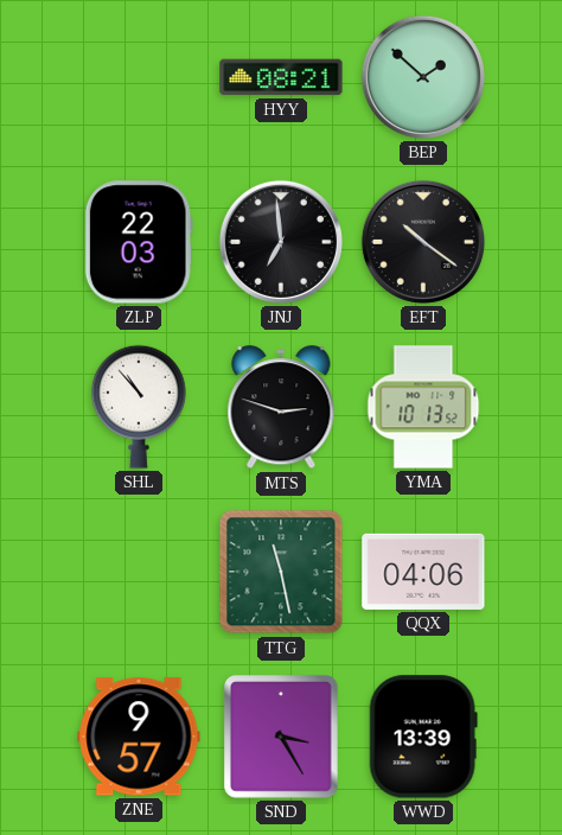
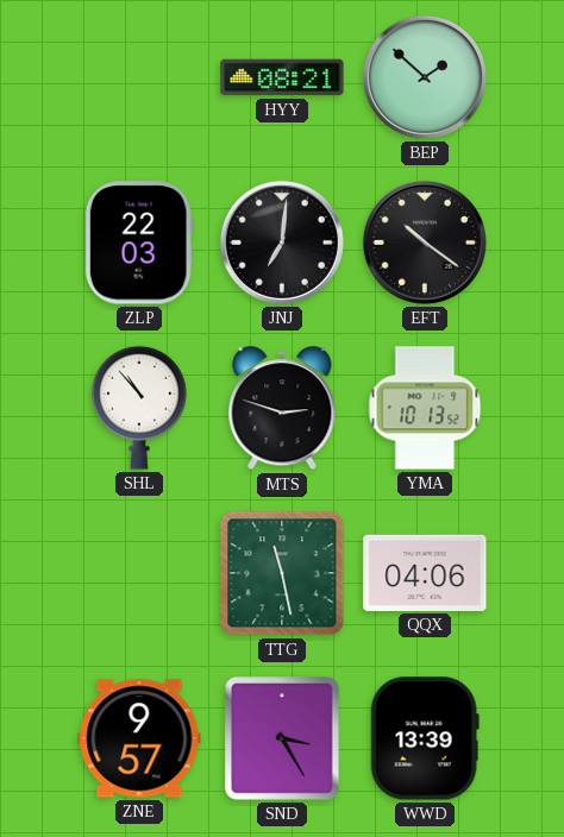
JNJ: 6:59 -> 7:01
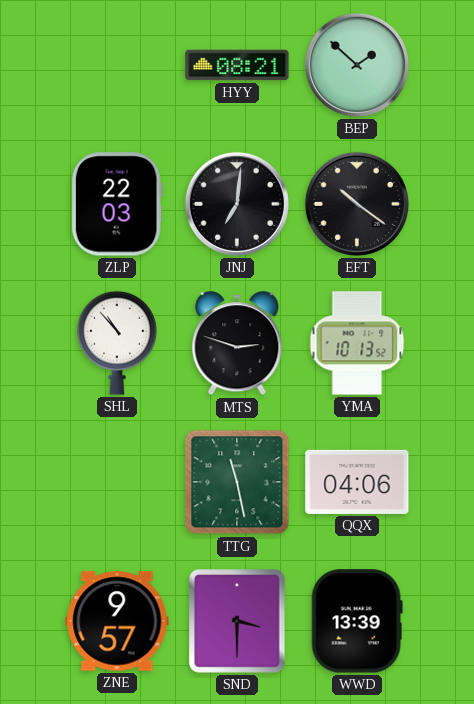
SND: 3:25 -> 3:30
